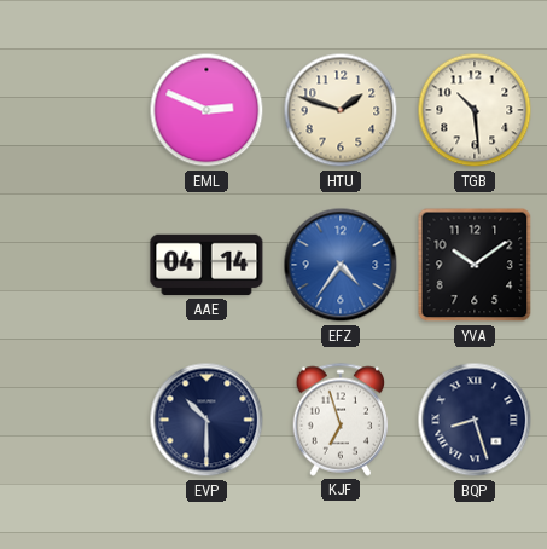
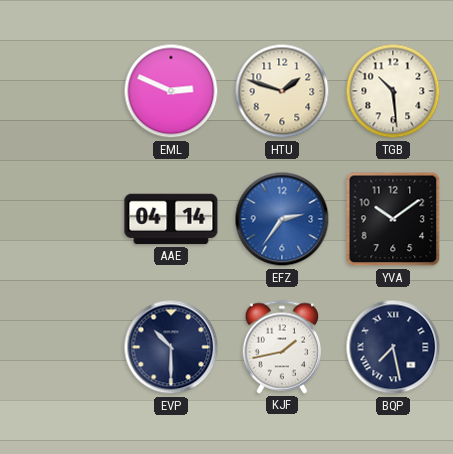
EFZ: 4:36 -> 2:36
KJF: 6:57 -> 1:43
BQP: 8:27 -> 7:28
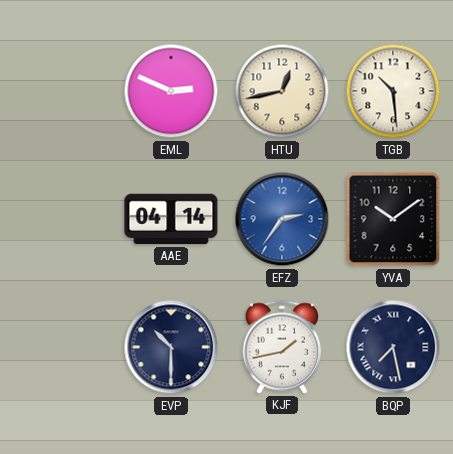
HTU: 1:48 -> 12:43
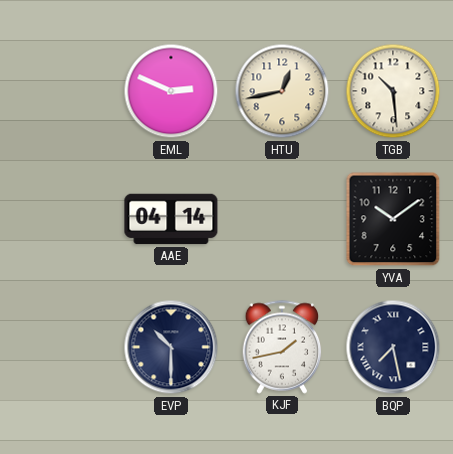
EFZ: 2:36 -> none
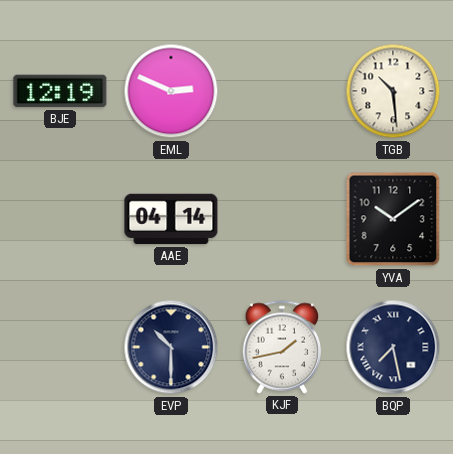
BJE: none -> 12:19
HTU: 12:43 -> none
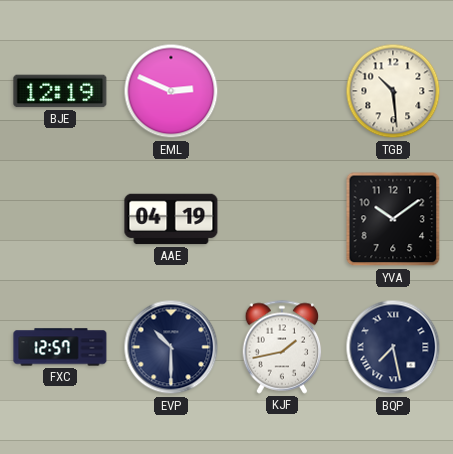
AAE: 04:14 -> 04:19
FXC: none -> 12:57
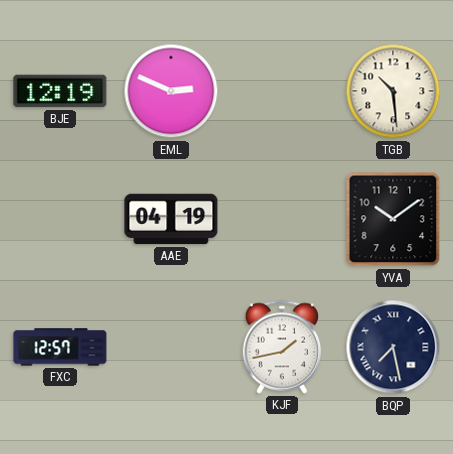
EVP: 10:30 -> none
